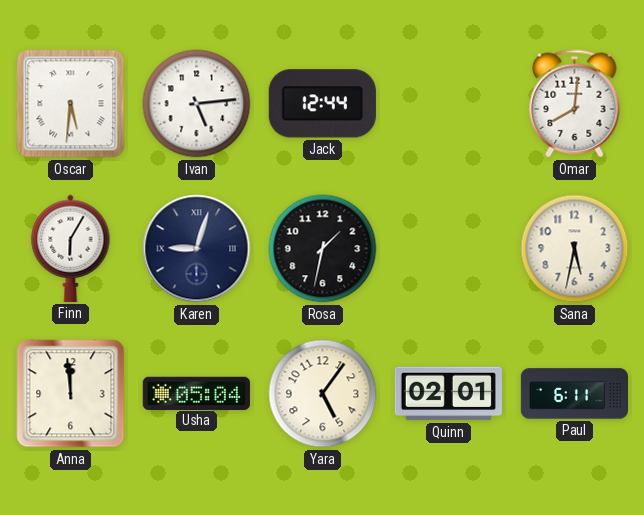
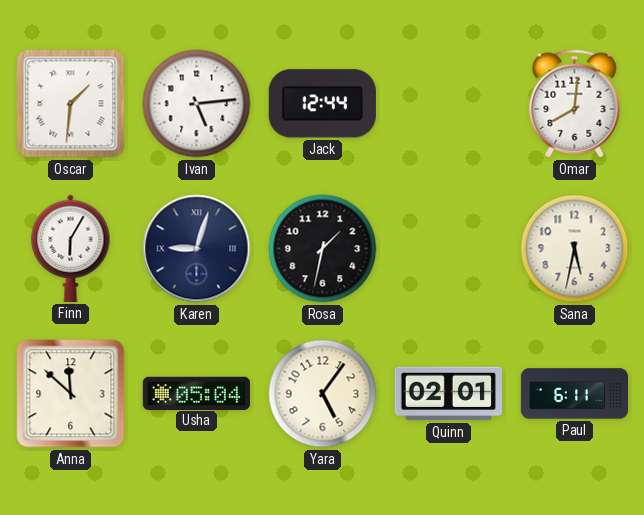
Oscar: 5:31 -> 1:31
Anna: 11:59 -> 11:52
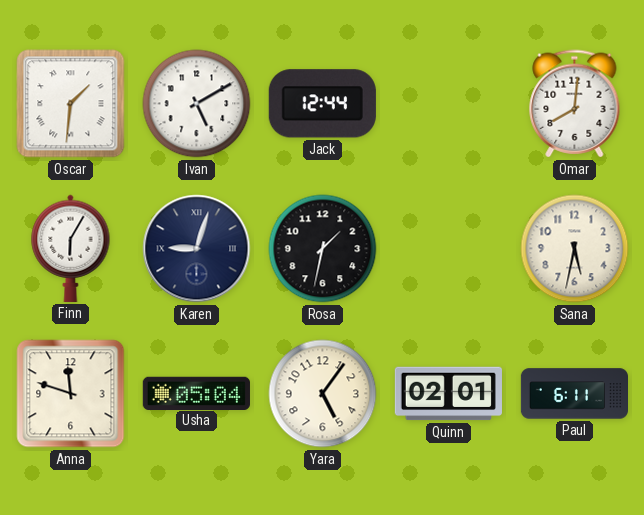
Ivan: 5:14 -> 5:10
Anna: 11:52 -> 11:48
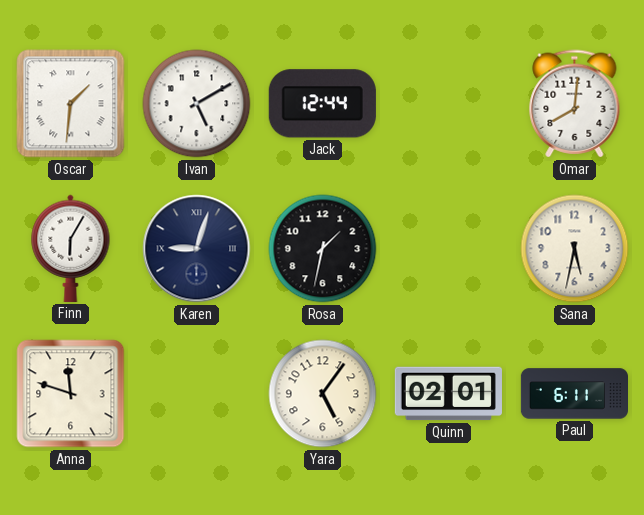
Usha: 05:04 -> none
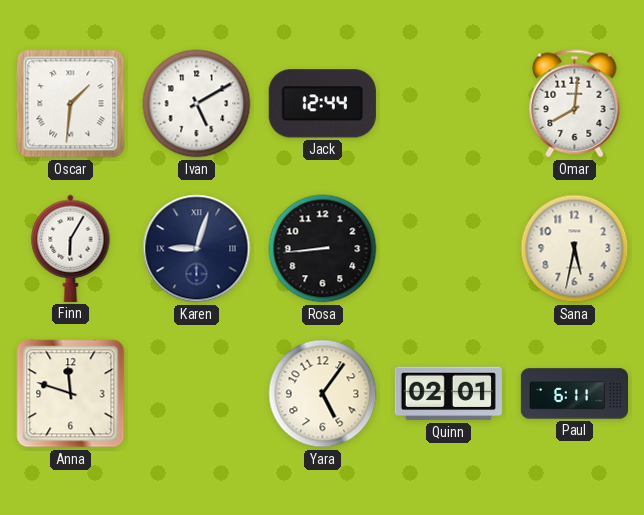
Rosa: 1:32 -> 8:44
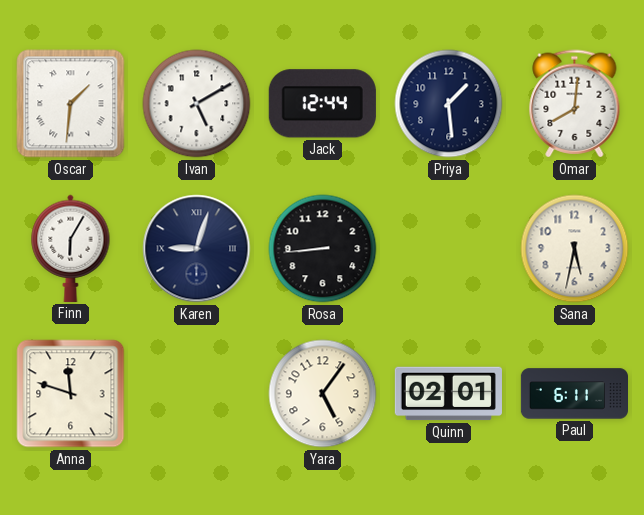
Priya: none -> 1:29
